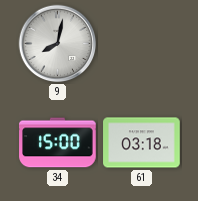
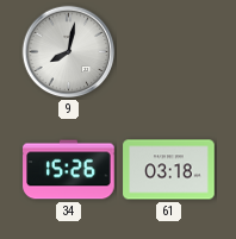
34: 15:00 -> 15:26
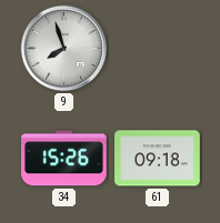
9: 8:02 -> 7:57
61: 03:18 -> 09:18
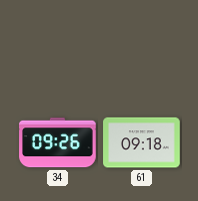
9: 7:57 -> none
34: 15:26 -> 09:26
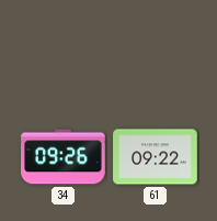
61: 09:18 -> 09:22
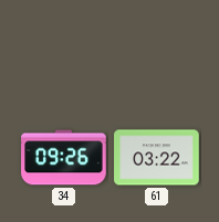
61: 09:22 -> 03:22
